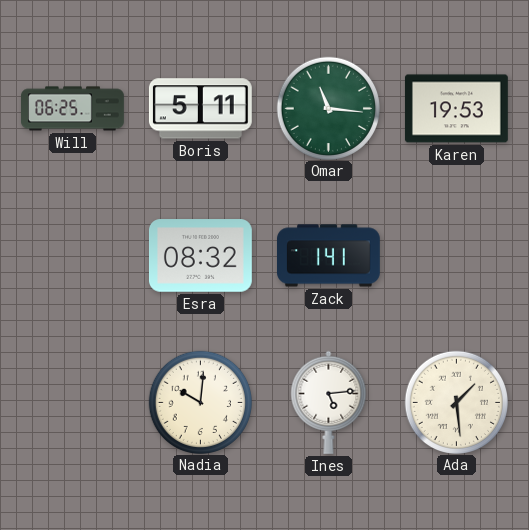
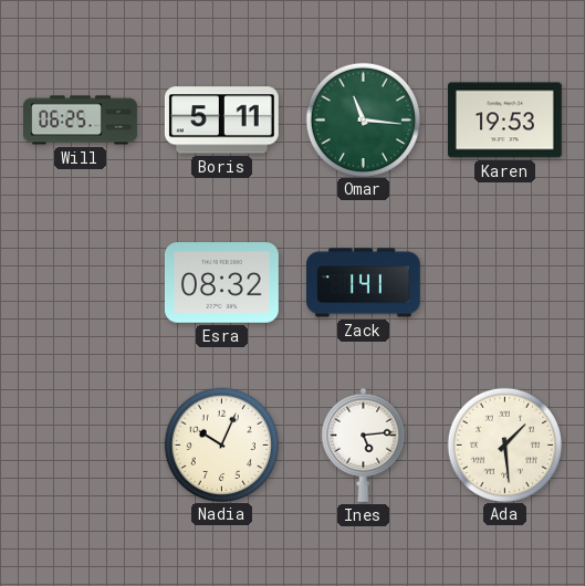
Nadia: 10:01 -> 10:04
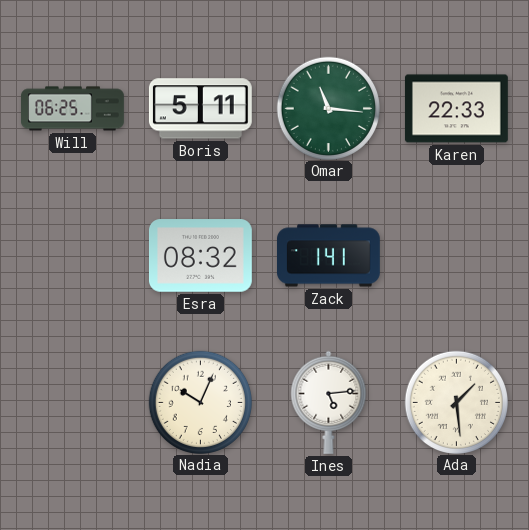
Karen: 19:53 -> 22:33
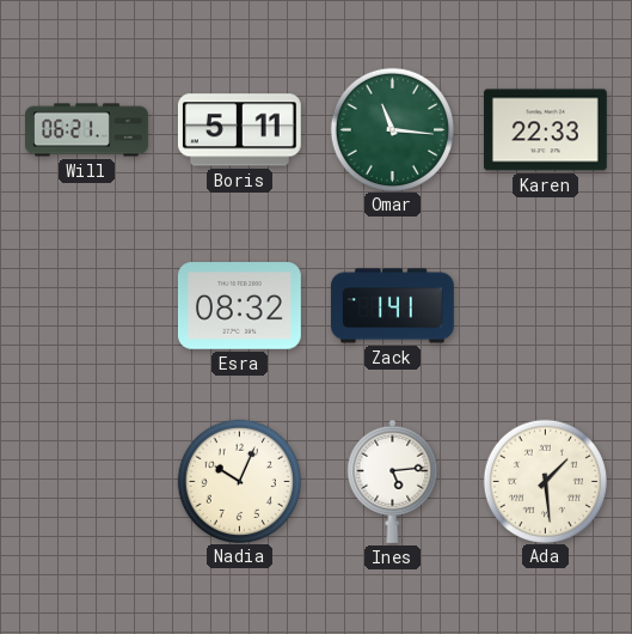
Will: 06:25 -> 06:21
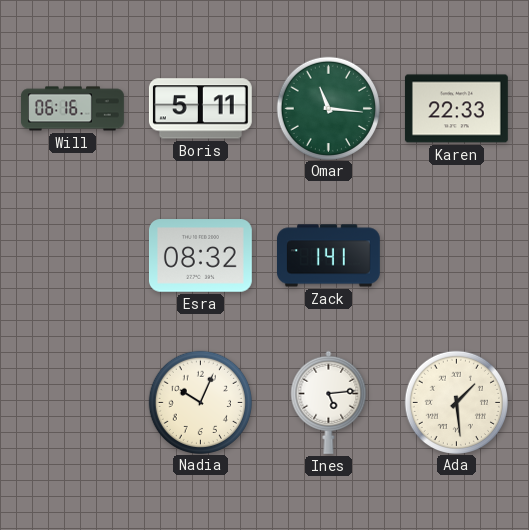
Will: 06:21 -> 06:16
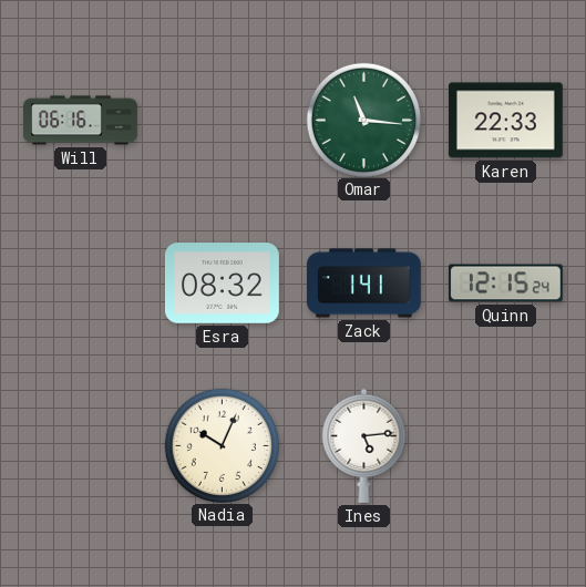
Boris: 5:11 -> none
Quinn: none -> 12:15
Ada: 1:29 -> none
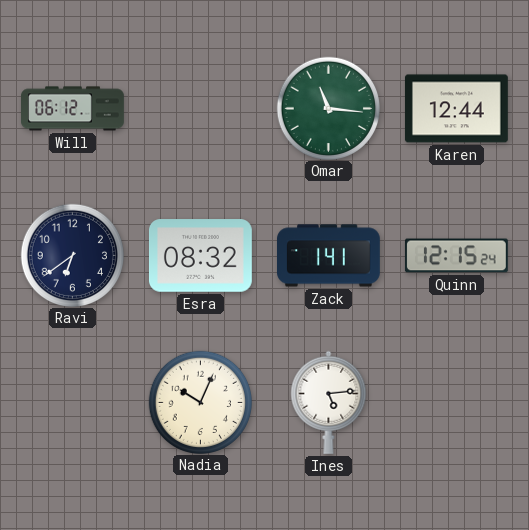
Will: 06:16 -> 06:12
Karen: 22:33 -> 12:44
Ravi: none -> 6:39
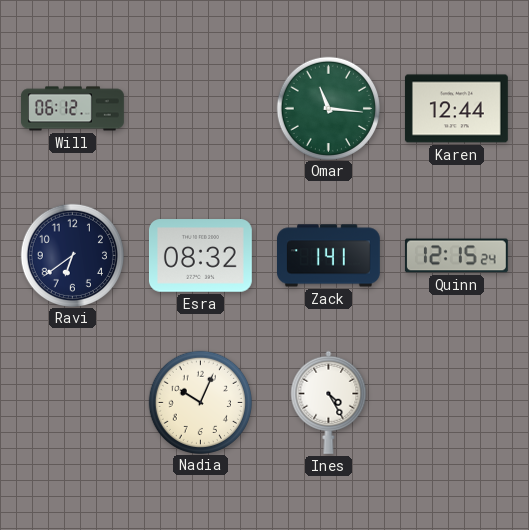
Ines: 5:14 -> 4:25
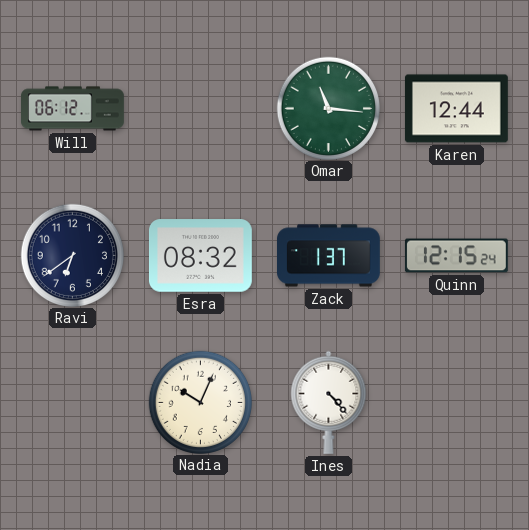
Zack: 1:41 -> 1:37
Ines: 4:25 -> 4:23
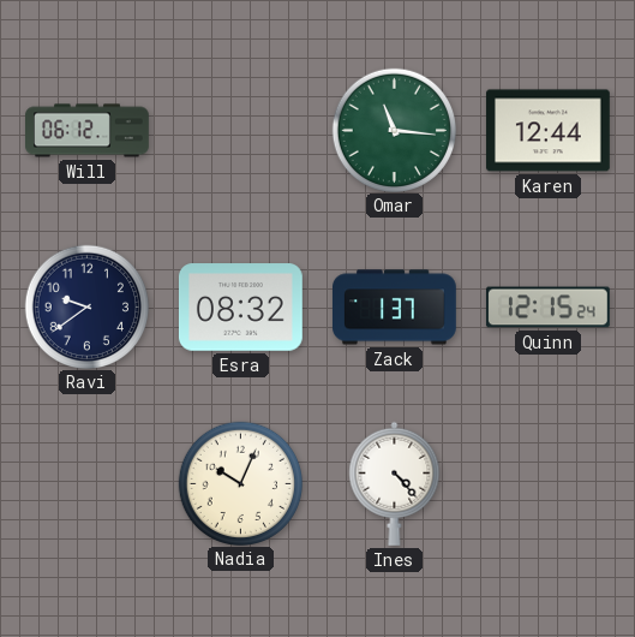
Ravi: 6:39 -> 9:39
